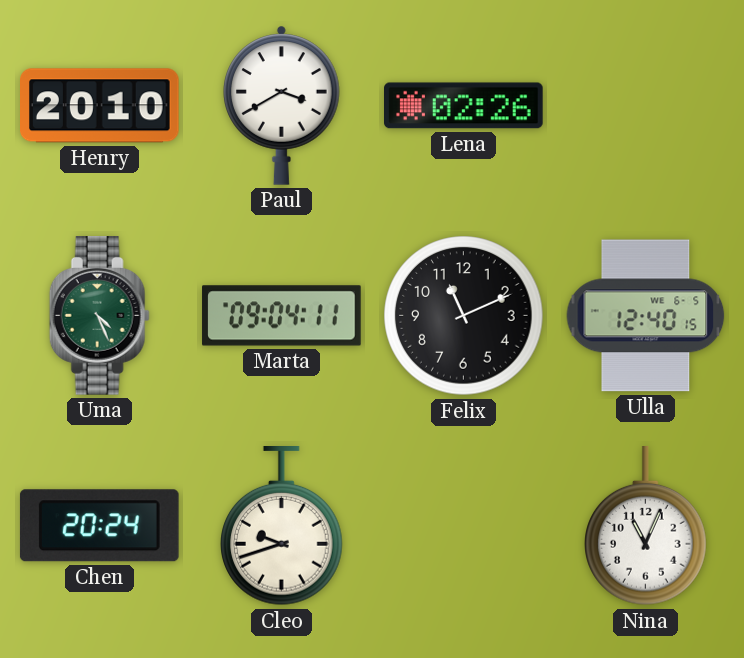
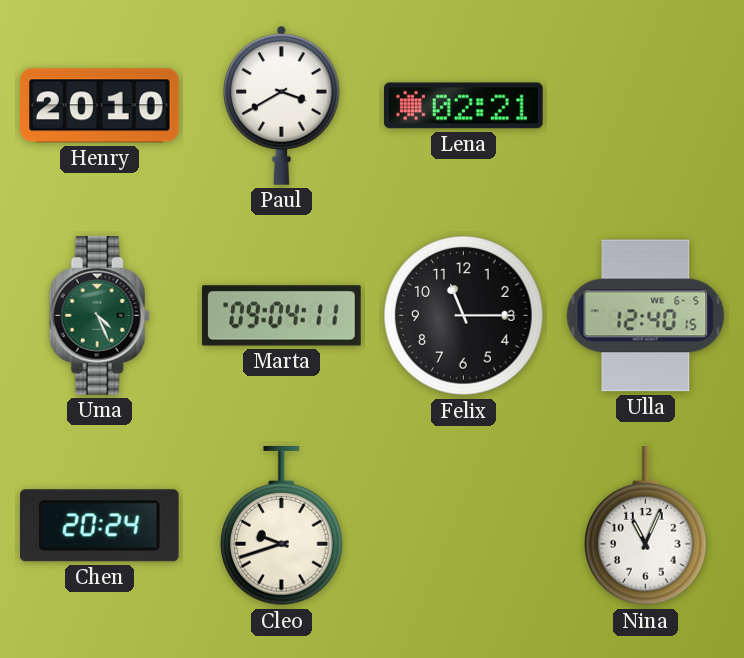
Lena: 02:26 -> 02:21
Felix: 11:11 -> 11:15
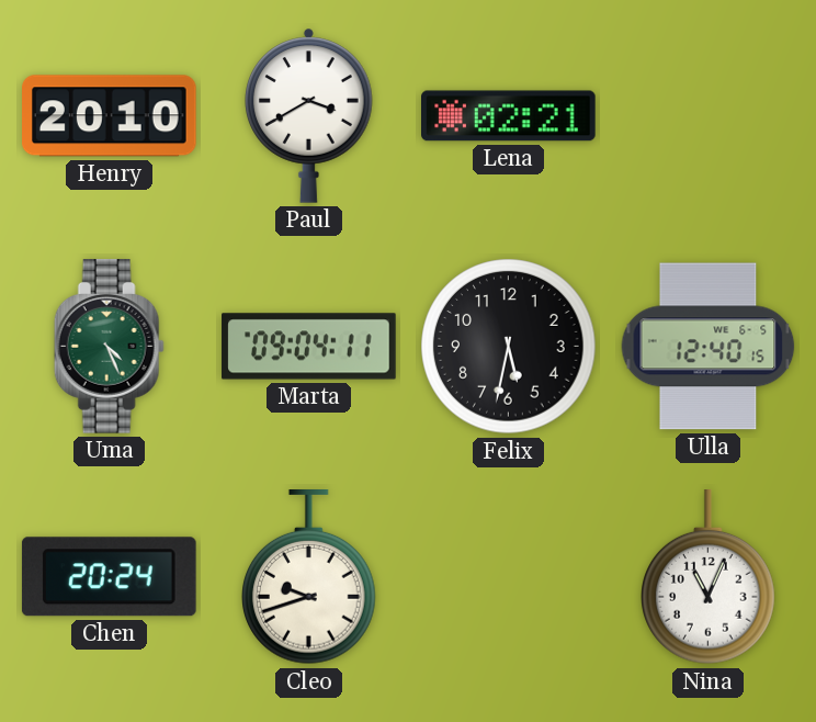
Felix: 11:15 -> 5:32
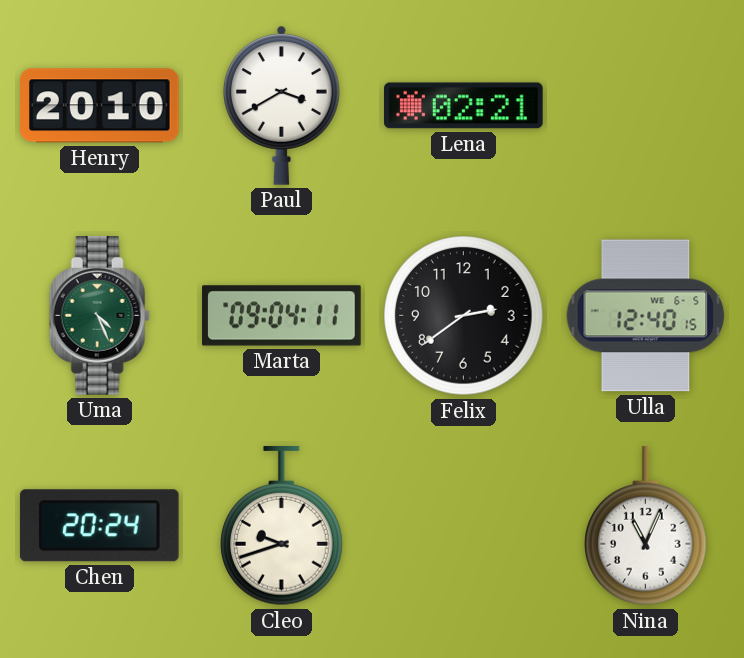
Felix: 5:32 -> 2:39
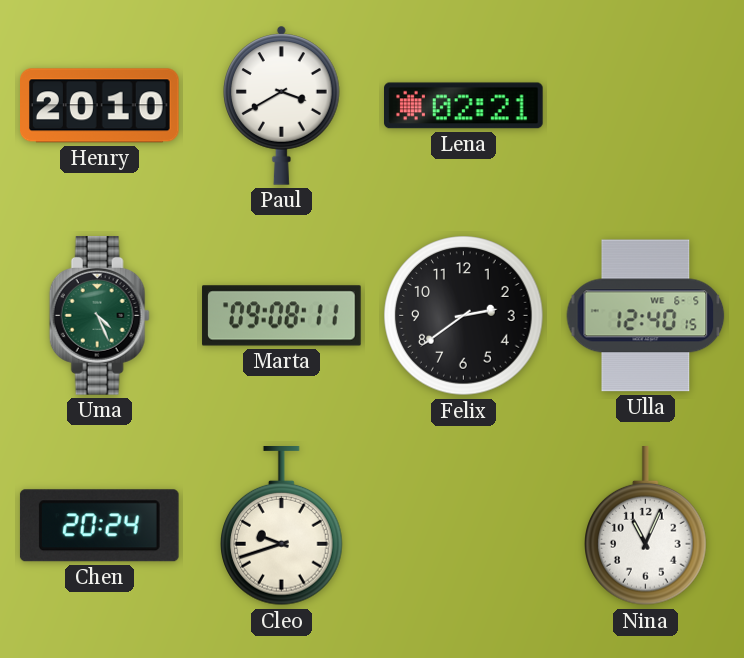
Marta: 09:04 -> 09:08
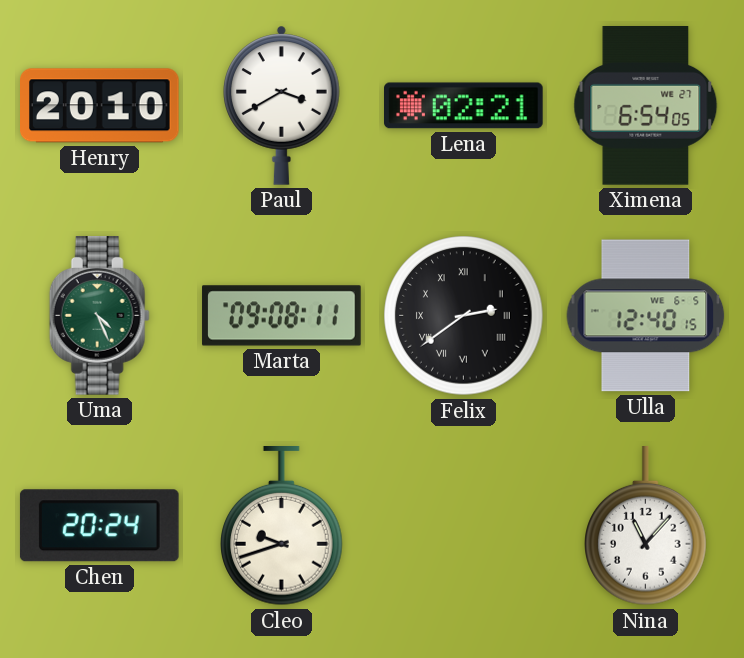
Ximena: none -> 6:54
Felix numerals: Arabic -> Roman
Nina: 11:04 -> 11:07
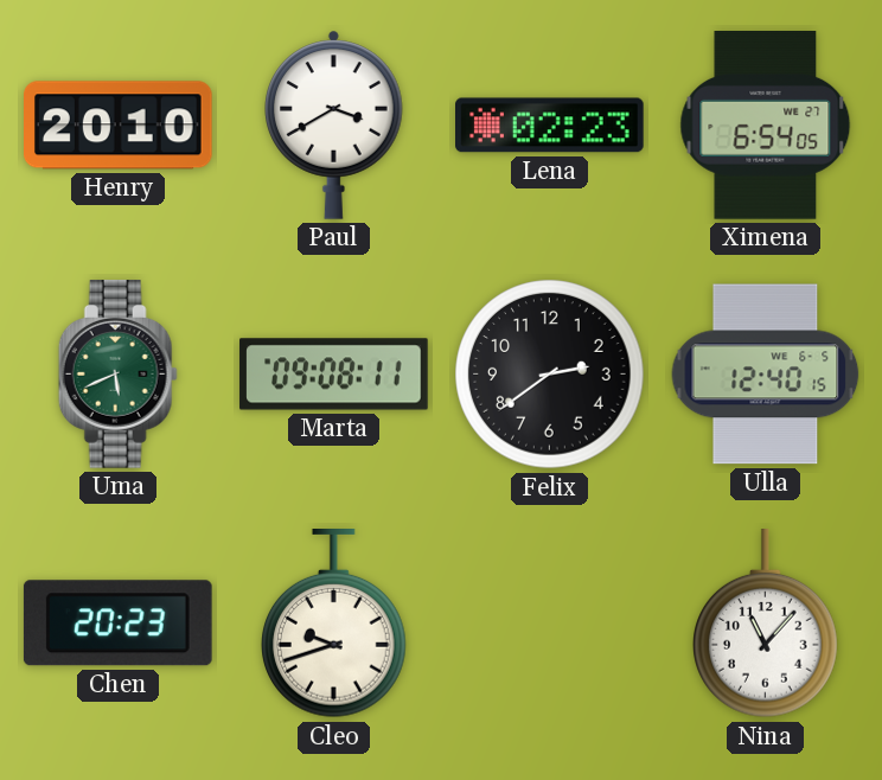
Lena: 02:21 -> 02:23
Uma: 4:26 -> 5:41
Felix numerals: Roman -> Arabic
Chen: 20:24 -> 20:23
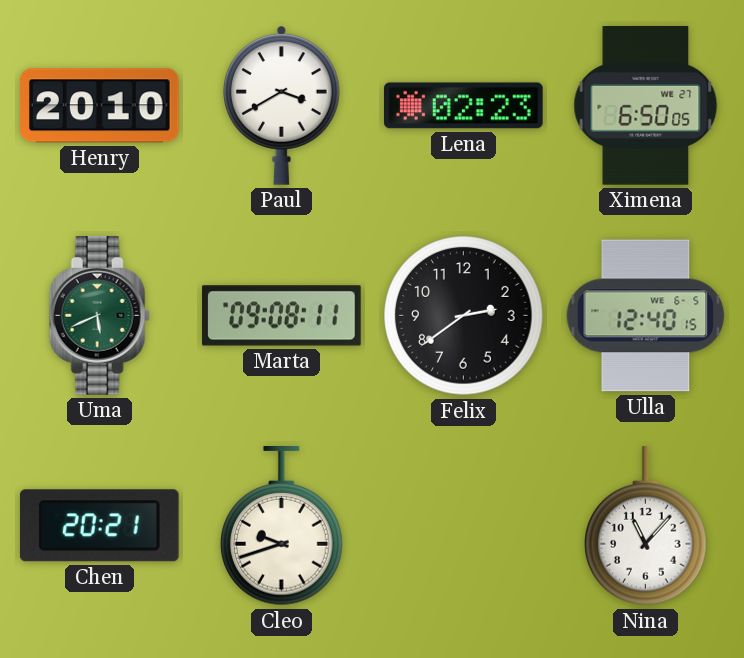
Ximena: 6:54 -> 6:50
Chen: 20:23 -> 20:21
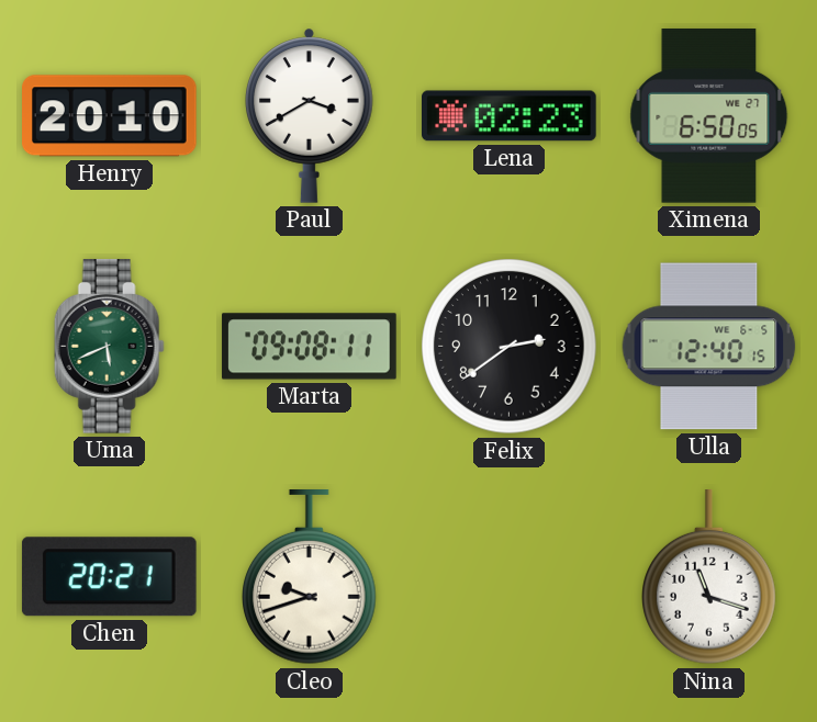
Nina: 11:07 -> 11:18
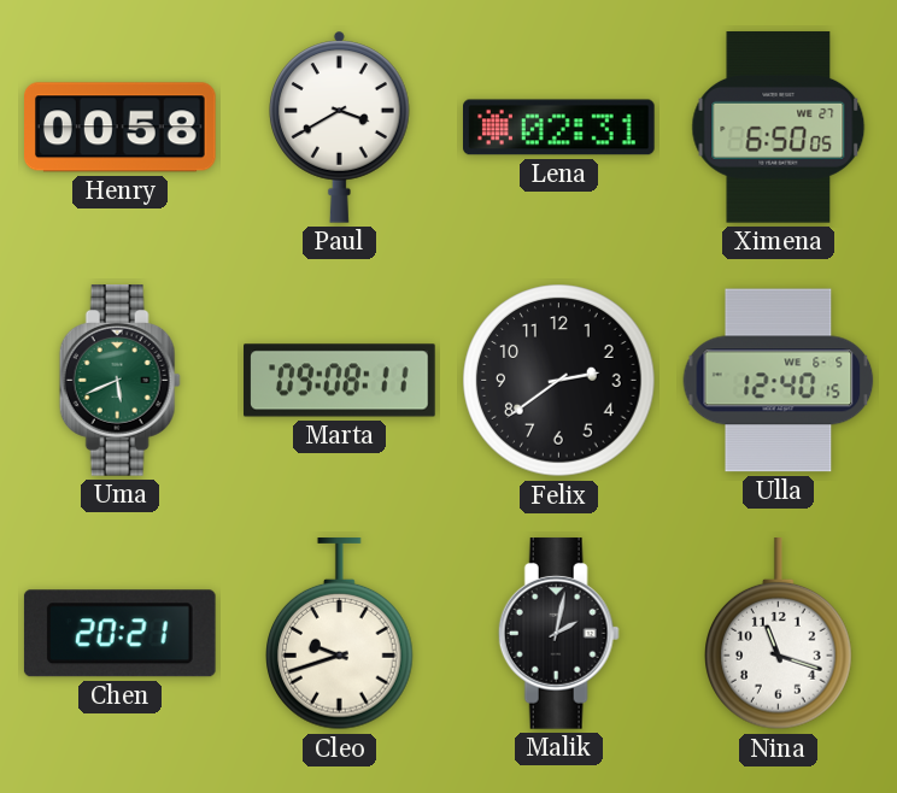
Henry: 20:10 -> 00:58
Lena: 02:23 -> 02:31
Malik: none -> 2:02
